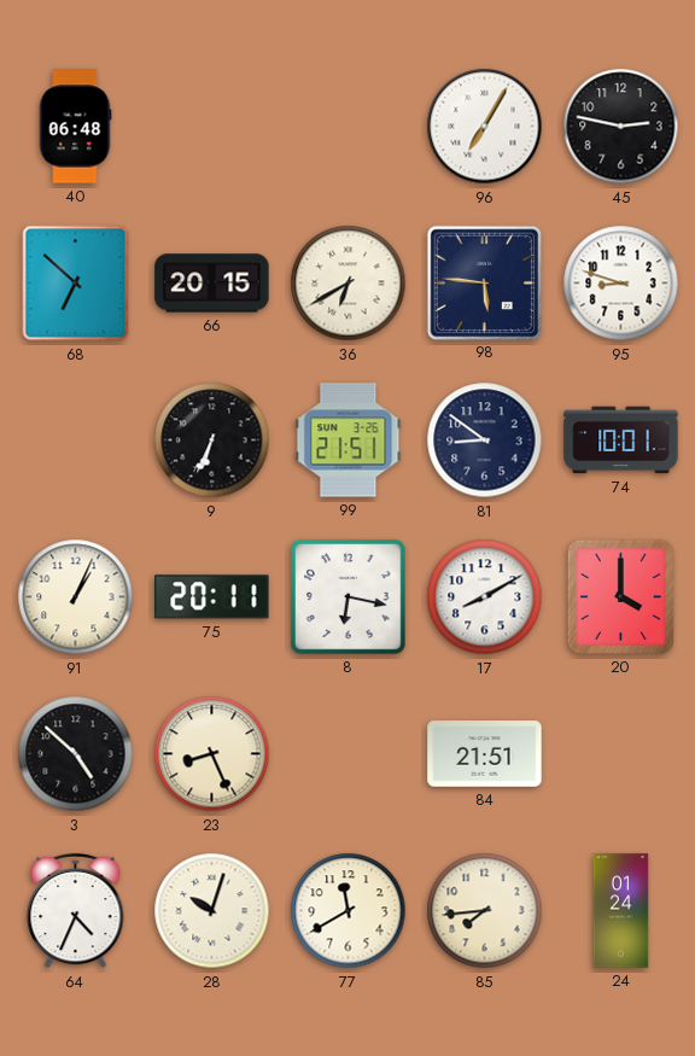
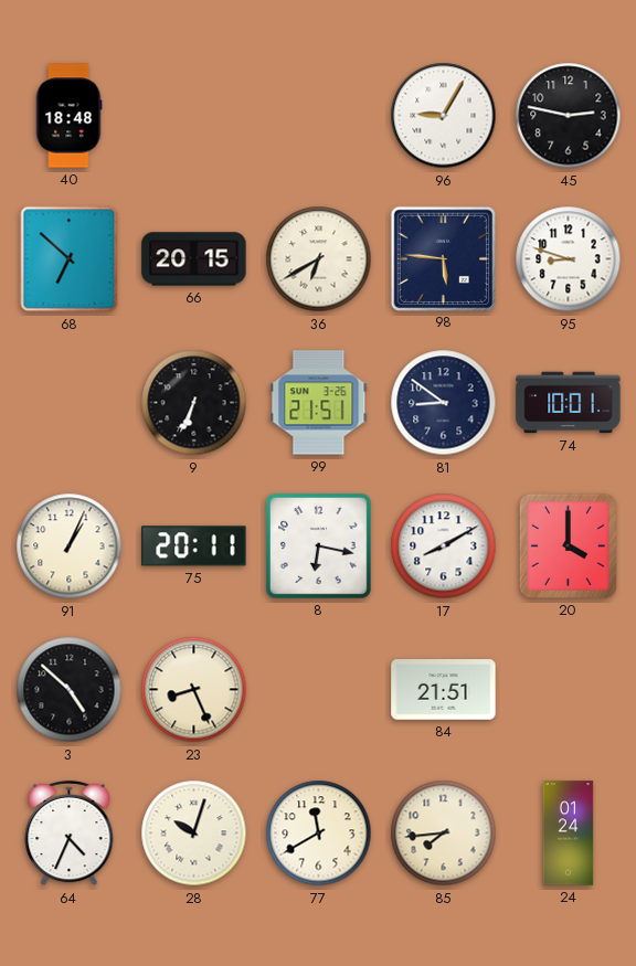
40: 06:48 -> 18:48
96: 7:05 -> 9:05
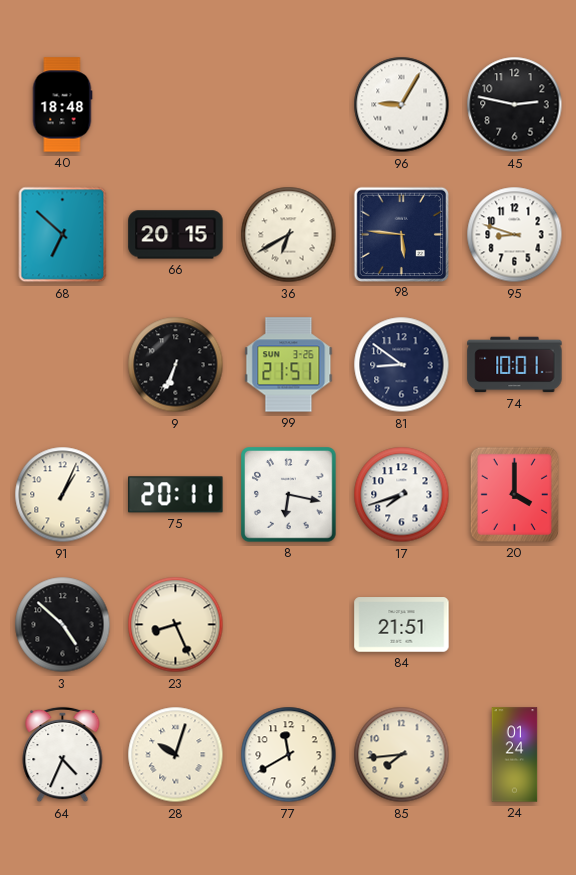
17: 8:10 -> 7:42
